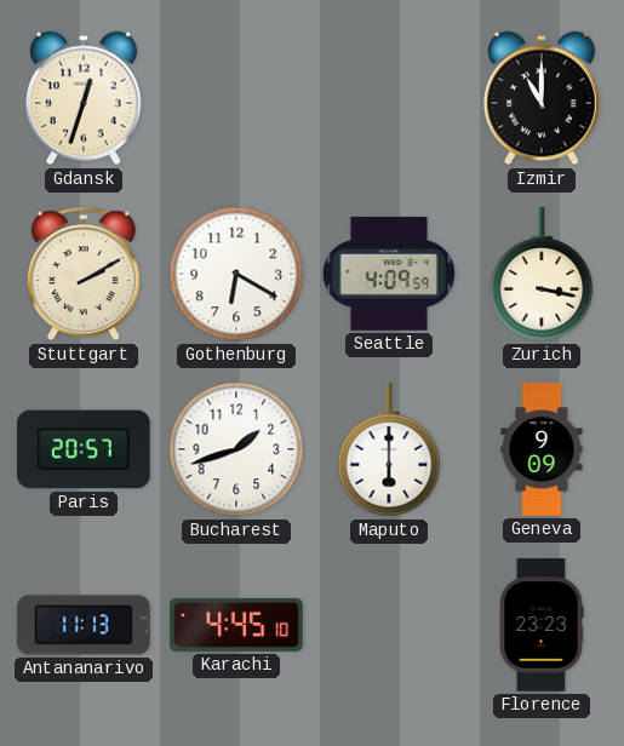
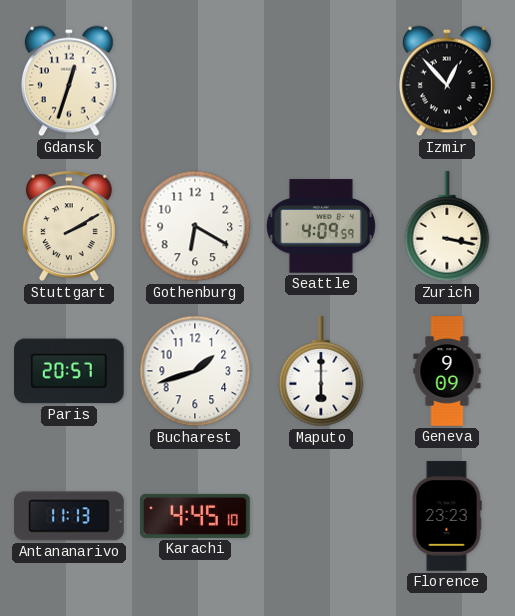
Izmir: 11:00 -> 12:53
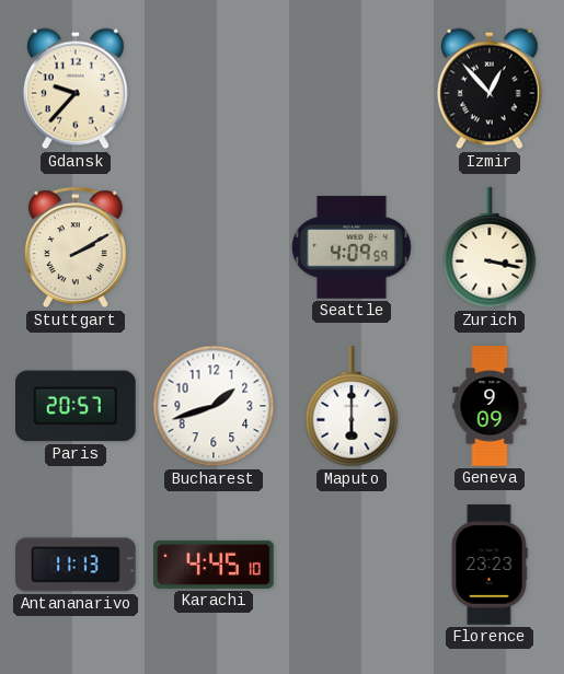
Gdansk: 12:33 -> 9:37
Gothenburg: 6:20 -> none
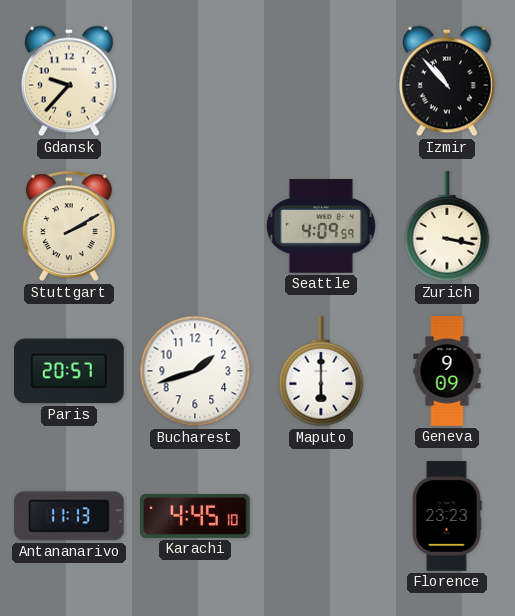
Izmir: 12:53 -> 10:53
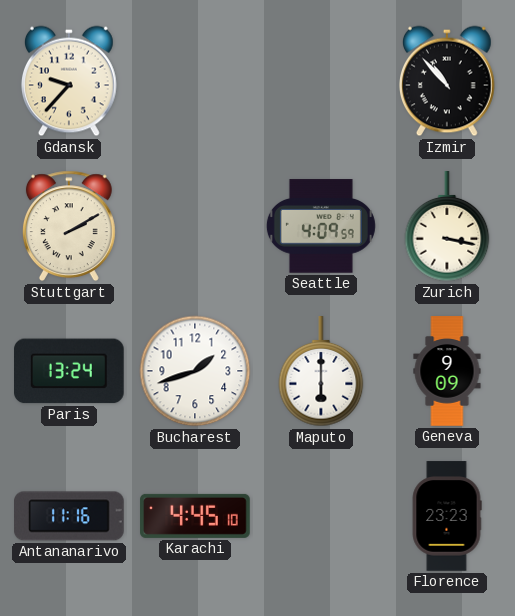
Paris: 20:57 -> 13:24
Antananarivo: 11:13 -> 11:16
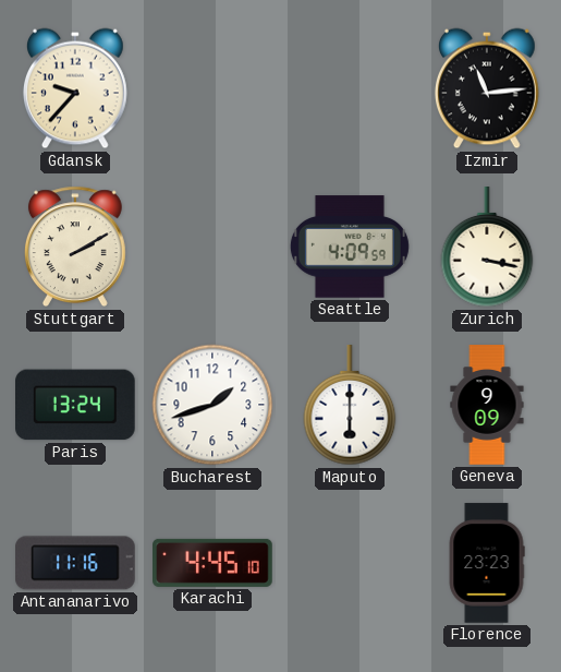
Izmir: 10:53 -> 11:14
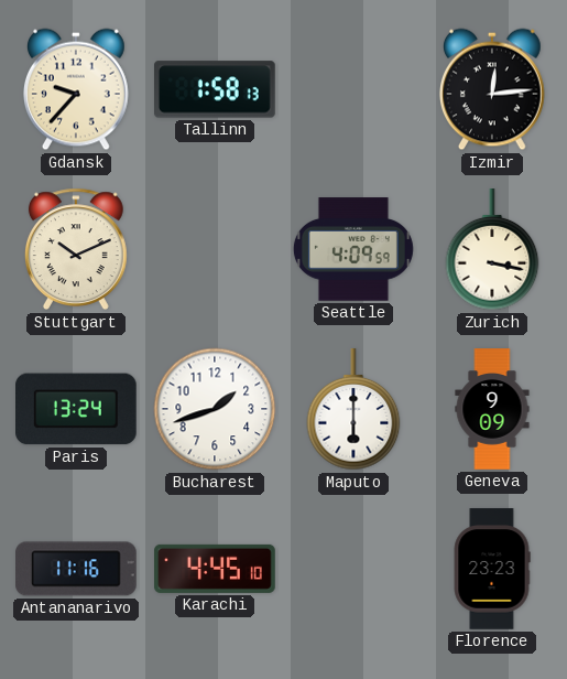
Tallinn: none -> 1:58
Izmir: 11:14 -> 12:14
Stuttgart: 2:10 -> 10:11
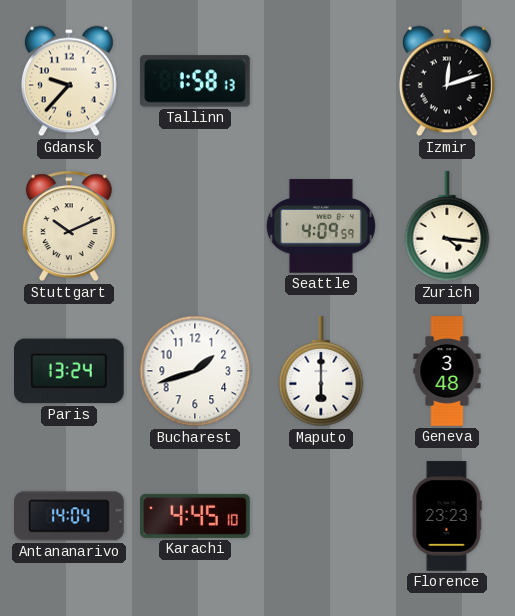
Izmir: 12:14 -> 12:12
Zurich: 3:17 -> 4:16
Geneva: 9:09 -> 3:48
Antananarivo: 11:16 -> 14:04
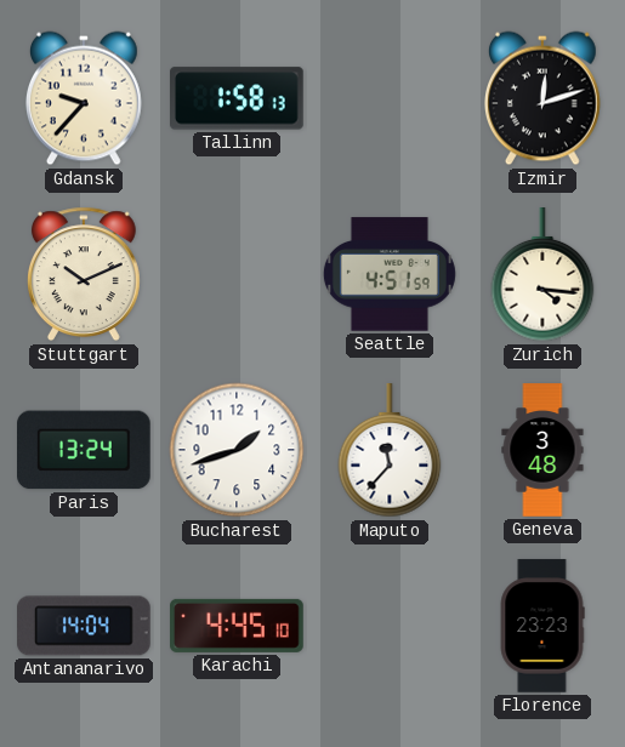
Seattle: 4:09 -> 4:51
Maputo: 6:00 -> 11:37
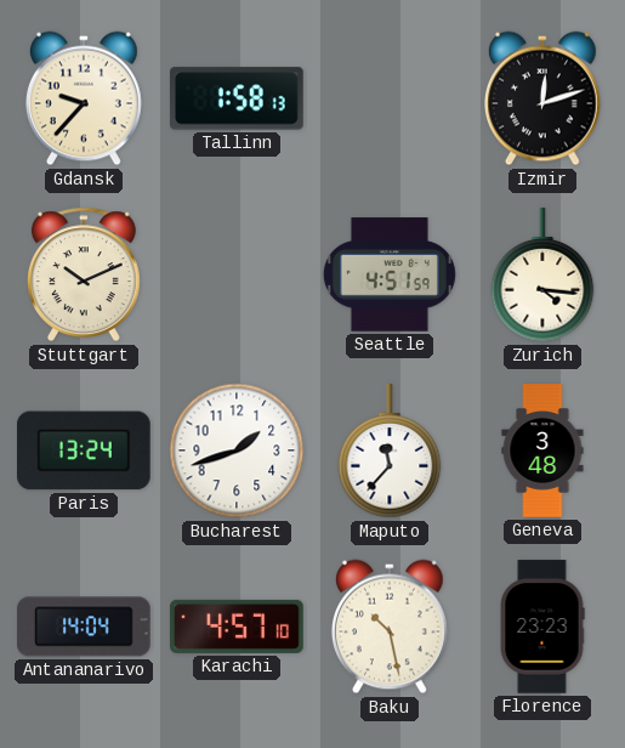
Karachi: 4:45 -> 4:57
Baku: none -> 10:28
